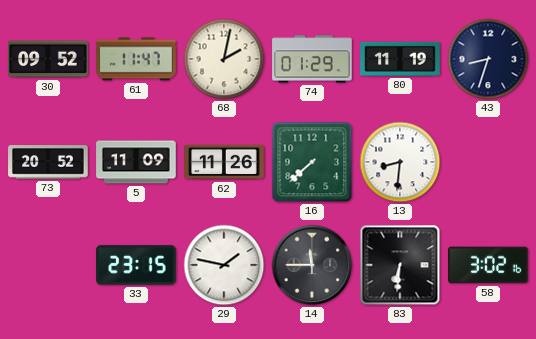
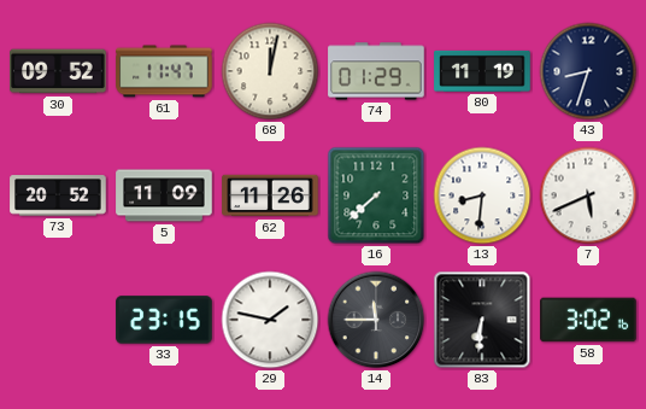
68: 2:02 -> 12:02
7: none -> 5:41
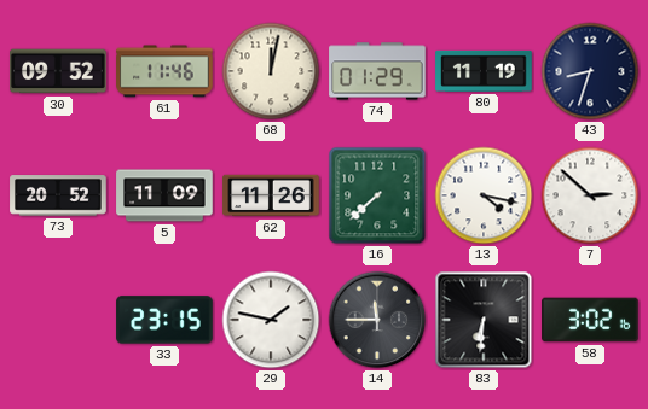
61: 11:47 -> 11:46
13: 8:31 -> 4:17
7: 5:41 -> 2:52
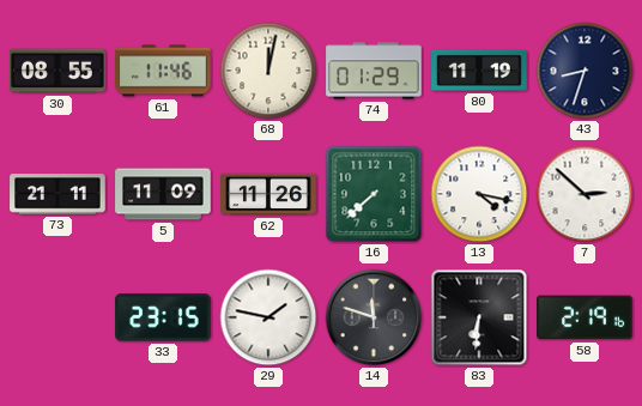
30: 09:52 -> 08:55
73: 20:52 -> 21:11
14: 11:45 -> 11:48
58: 3:02 -> 2:19
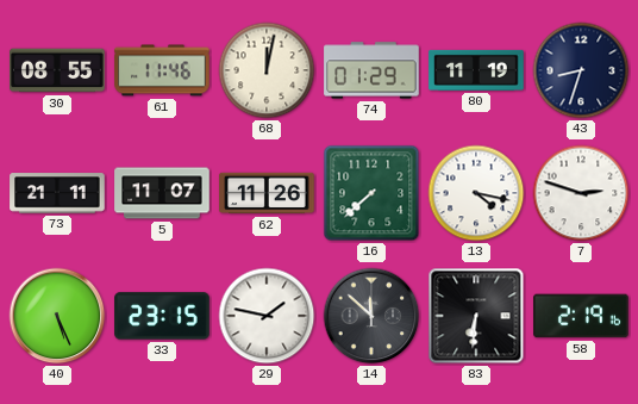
5: 11:09 -> 11:07
7: 2:52 -> 2:48
40: none -> 5:26
14: 11:48 -> 11:52
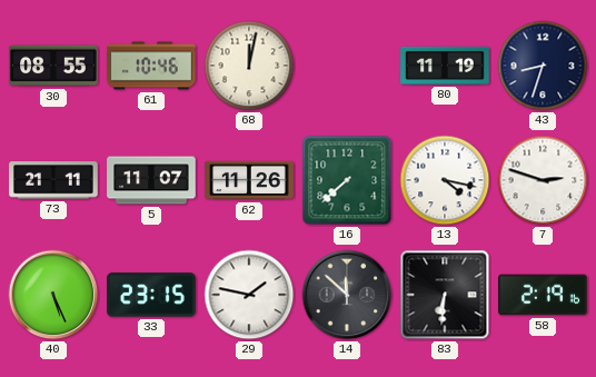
61: 11:46 -> 10:46
74: 01:29 -> none
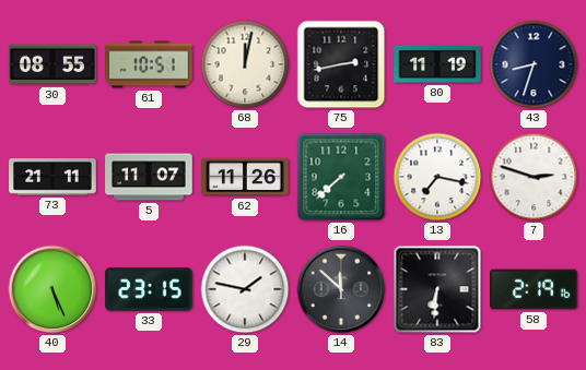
61: 10:46 -> 10:51
75: none -> 2:43
13: 4:17 -> 7:17
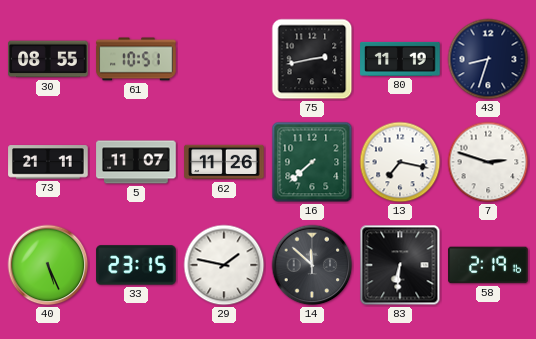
68: 12:02 -> none
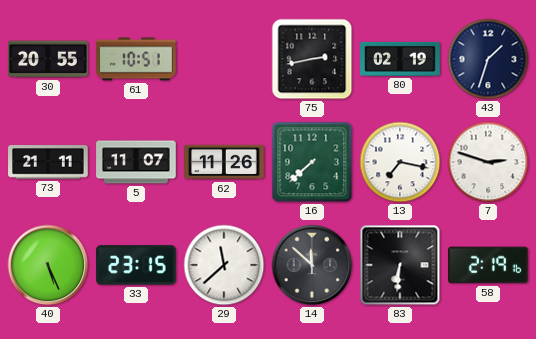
30: 08:55 -> 20:55
80: 11:19 -> 02:19
43: 8:33 -> 1:33
29: 1:47 -> 11:38
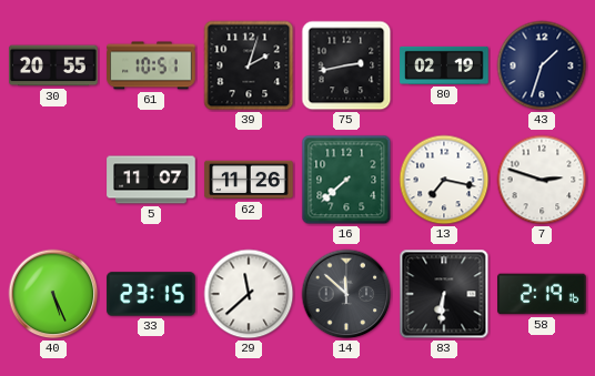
39: none -> 2:03
73: 21:11 -> none
